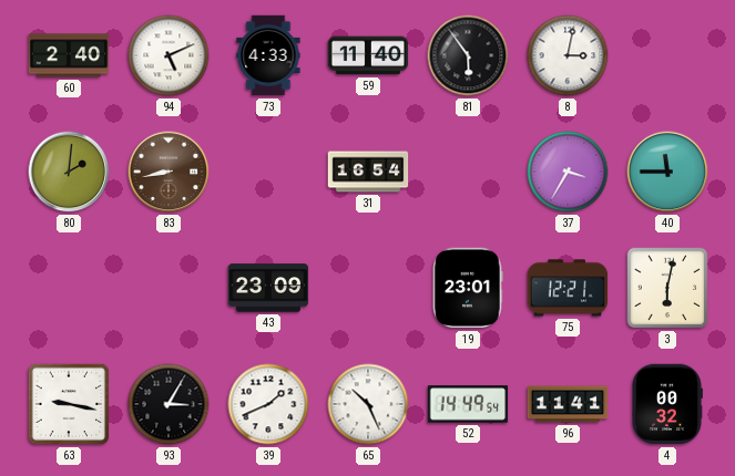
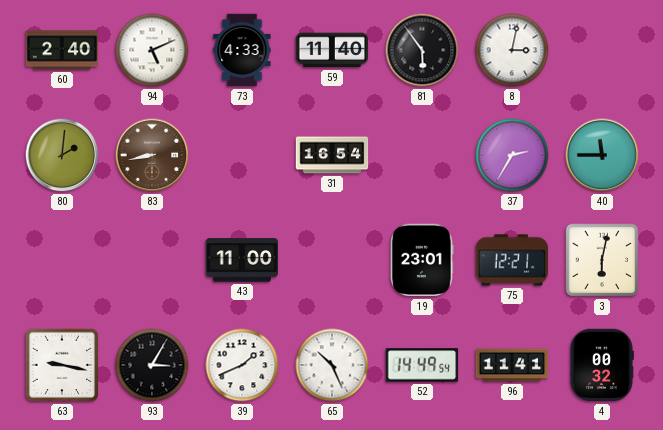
37: 3:35 -> 2:35
43: 23:09 -> 11:00
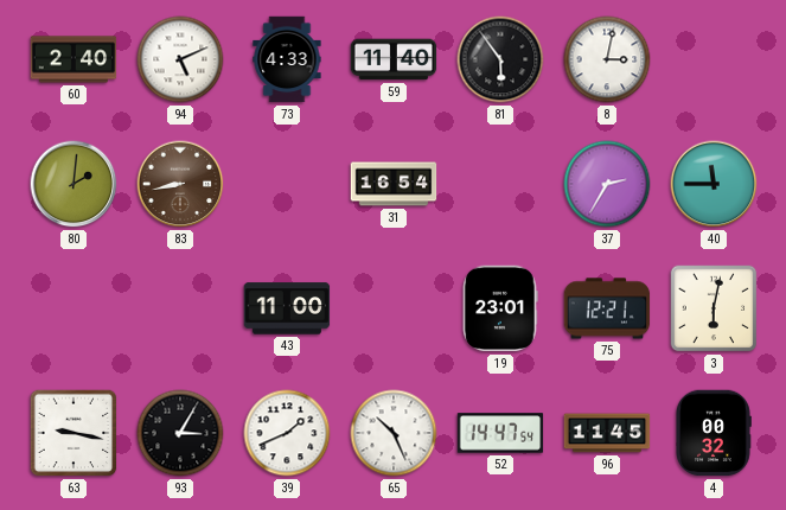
52: 14:49 -> 14:47
96: 11:41 -> 11:45
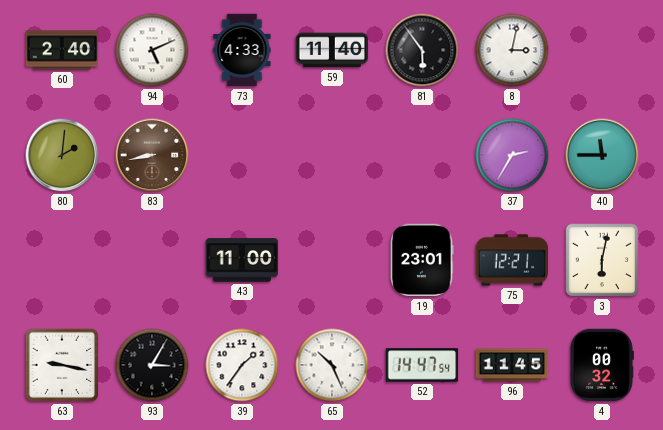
31: 16:54 -> none
39: 1:41 -> 1:36
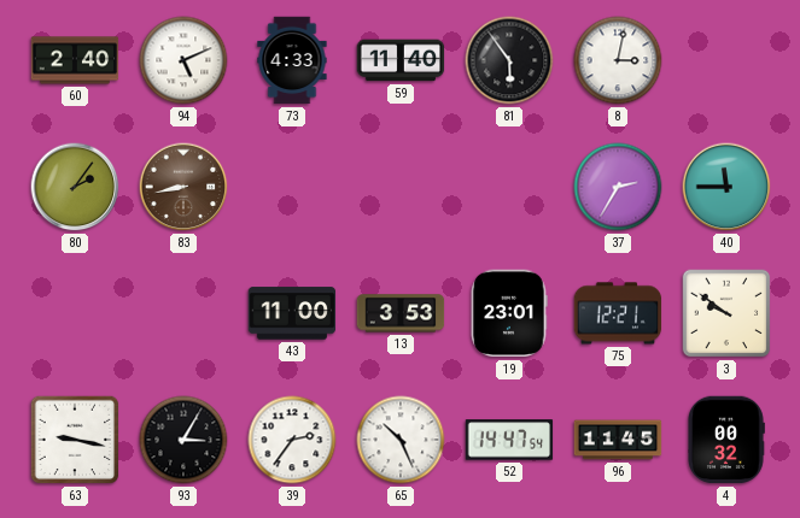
80: 2:01 -> 2:06
13: none -> 3:53
3: 6:02 -> 9:51
39: 1:36 -> 2:36
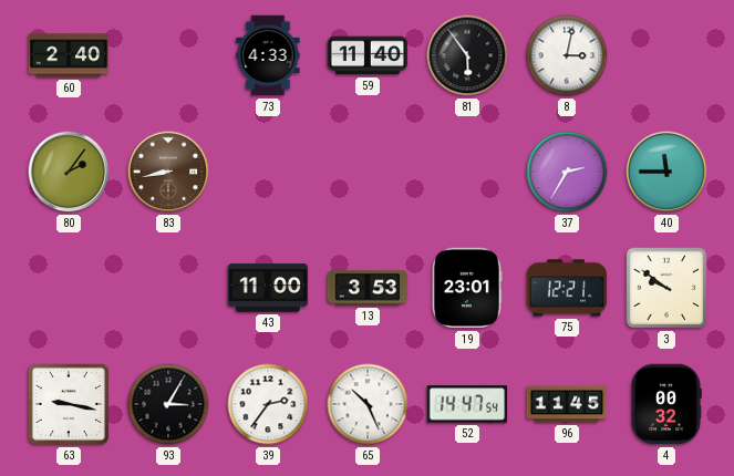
94: 5:11 -> none
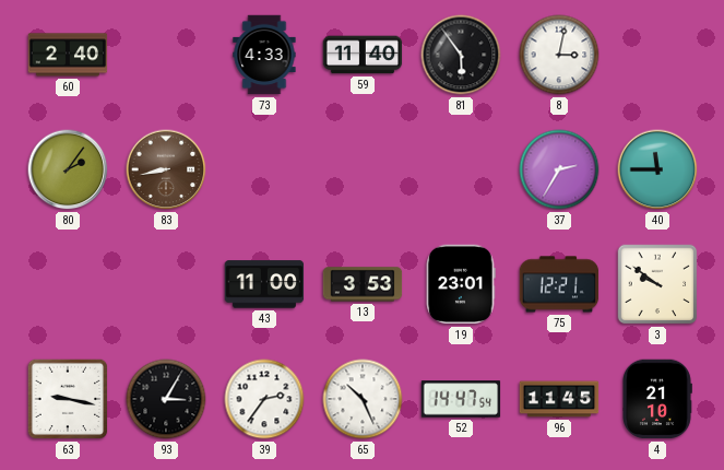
4: 00:32 -> 21:10
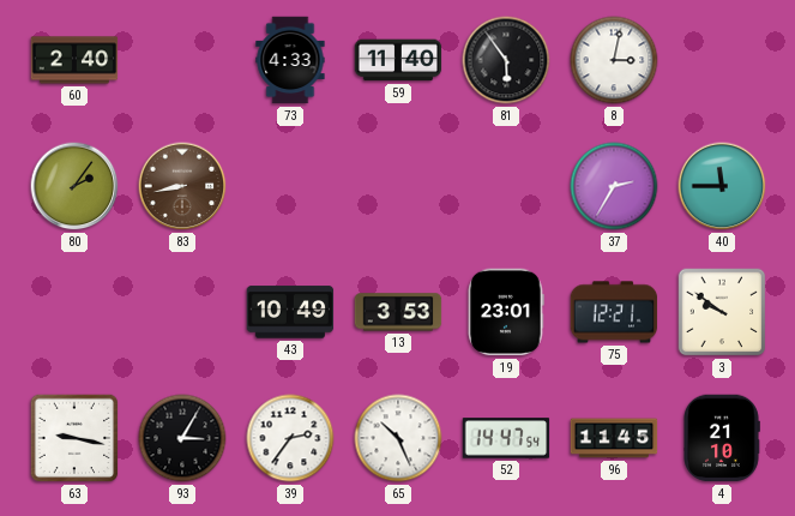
43: 11:00 -> 10:49
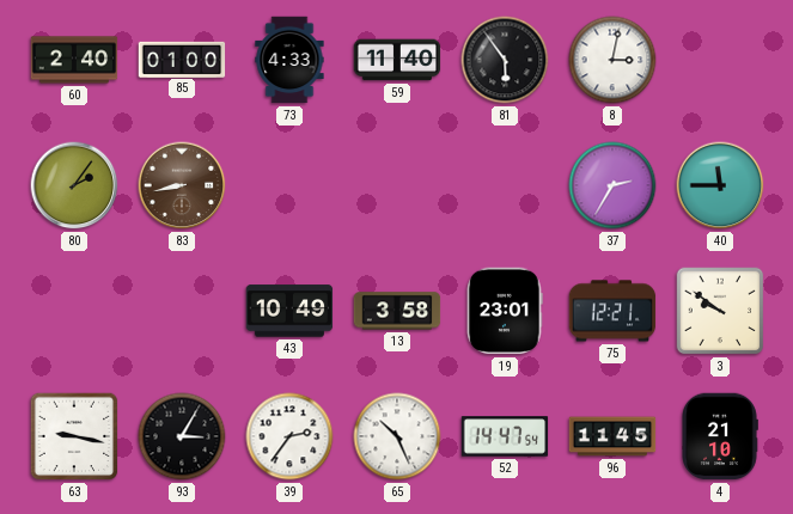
85: none -> 01:00
13: 3:53 -> 3:58
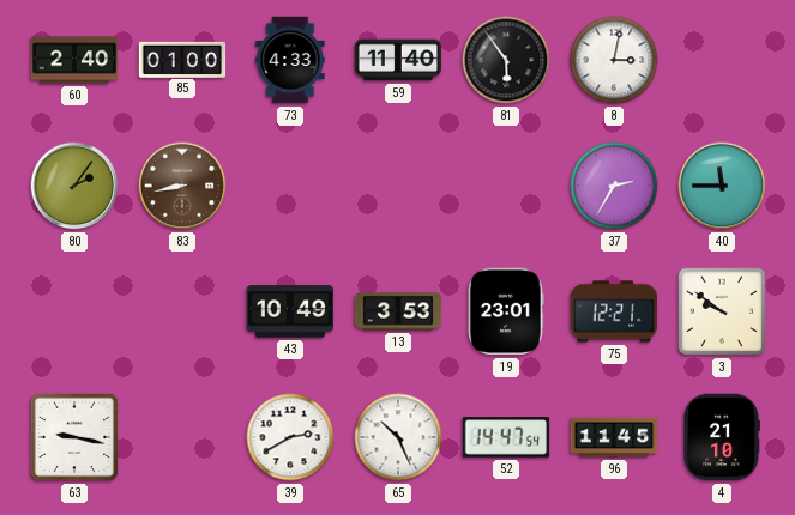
13: 3:58 -> 3:53
93: 3:05 -> none
39: 2:36 -> 2:40
